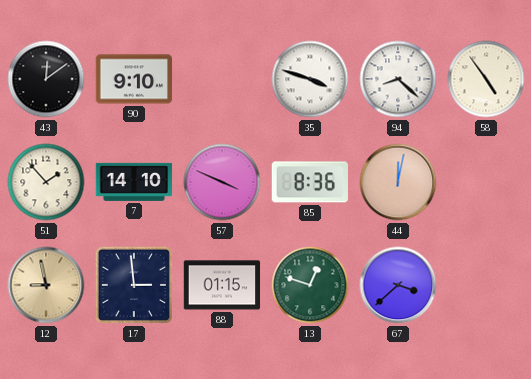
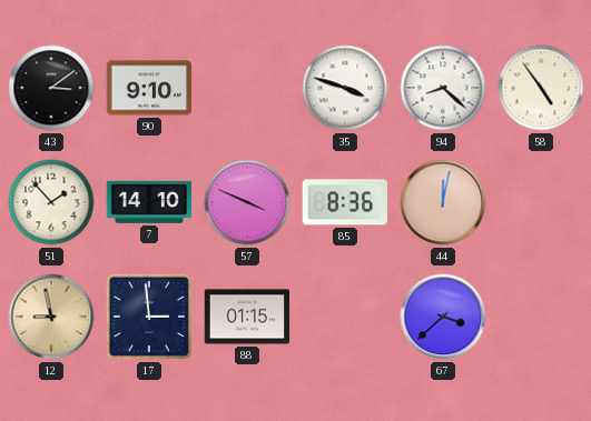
43: 12:09 -> 3:09
13: 12:48 -> none
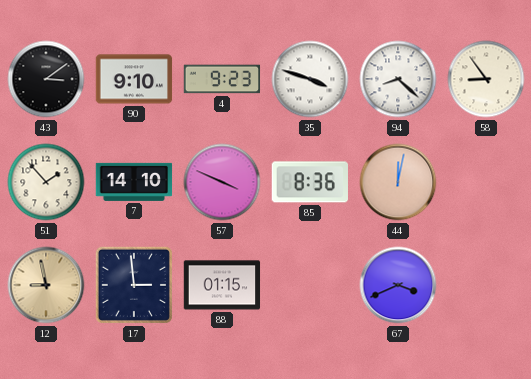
4: none -> 9:23
58: 4:54 -> 8:54
67: 3:38 -> 3:41
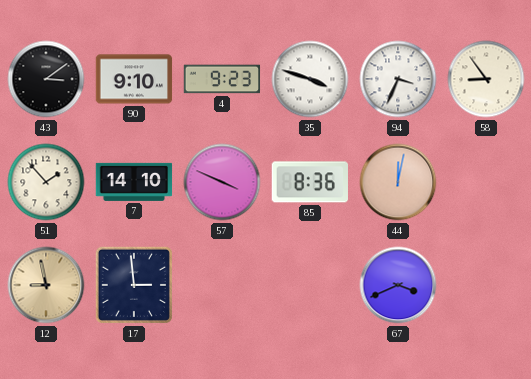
94: 8:22 -> 3:34
88: 01:15 -> none
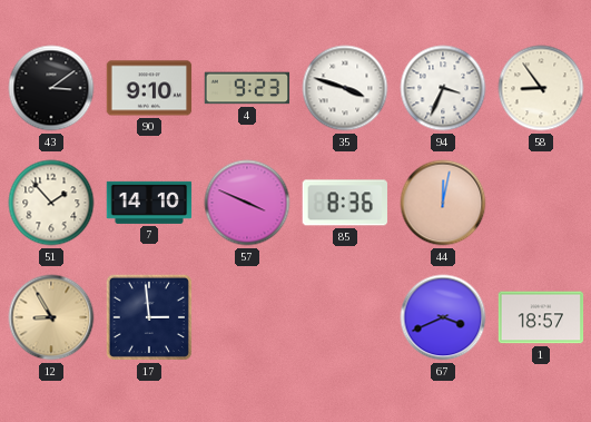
12: 8:58 -> 8:55
1: none -> 18:57
